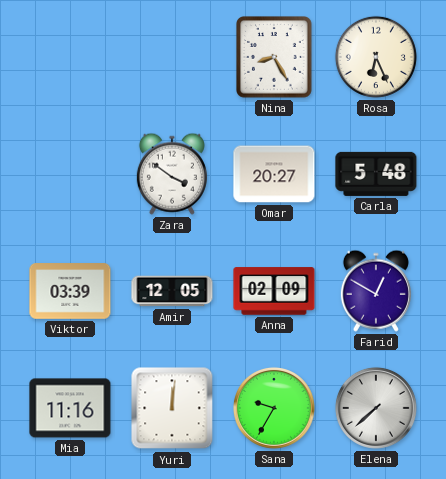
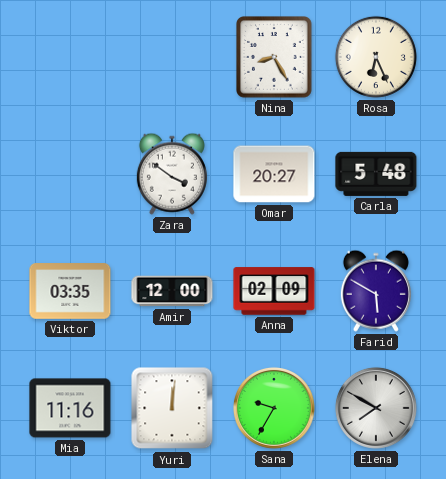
Viktor: 03:39 -> 03:35
Amir: 12:05 -> 12:00
Farid: 12:50 -> 5:50
Elena: 7:38 -> 7:50
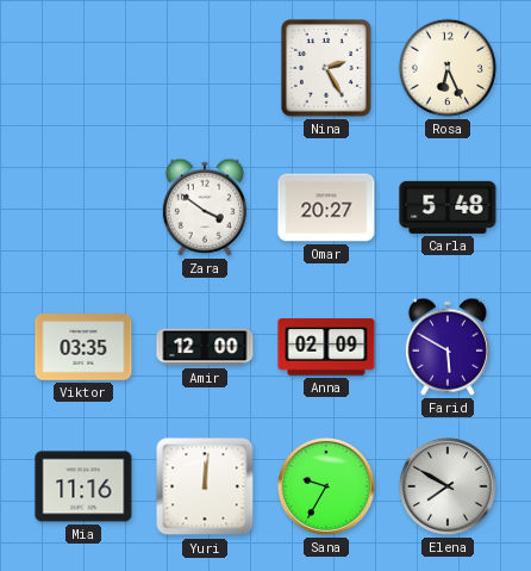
Nina: 8:25 -> 2:25
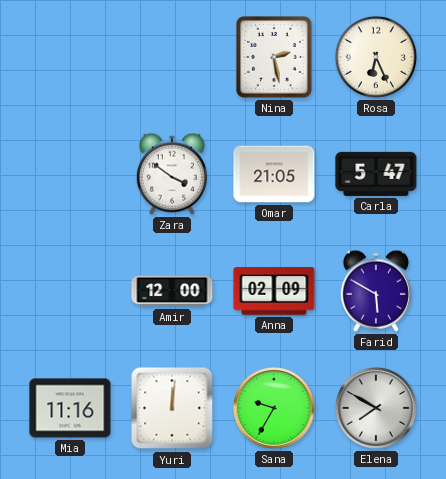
Nina: 2:25 -> 2:28
Omar: 20:27 -> 21:05
Carla: 5:48 -> 5:47
Viktor: 03:35 -> none
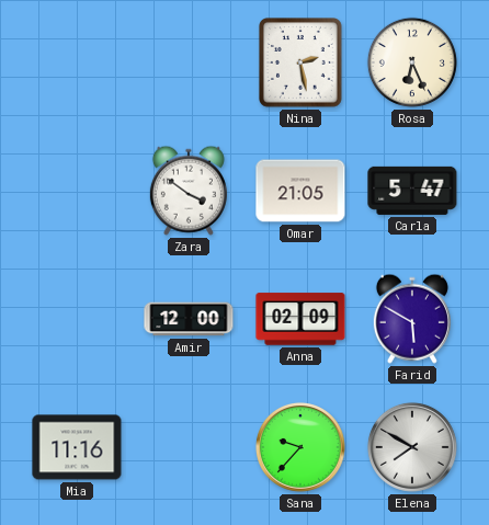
Yuri: 12:01 -> none
Sana: 9:35 -> 9:37
